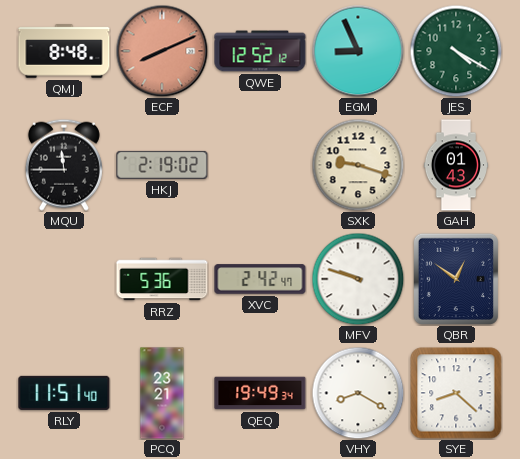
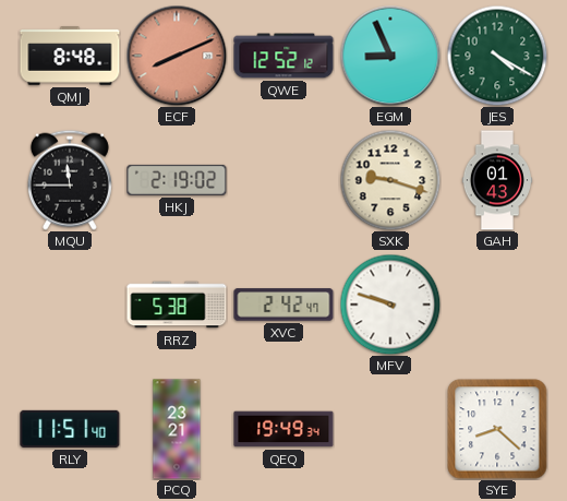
RRZ: 5:36 -> 5:38
QBR: 12:51 -> none
VHY: 8:20 -> none
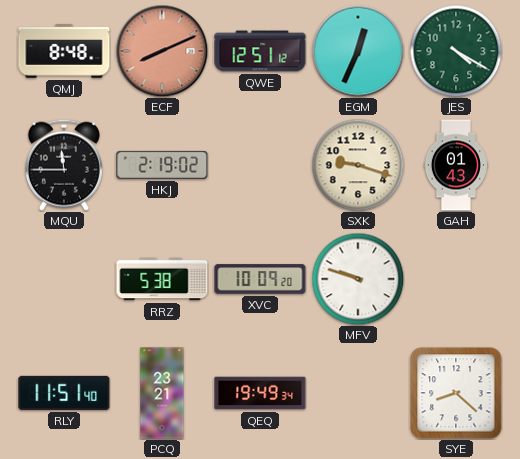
QWE: 12:52 -> 12:51
EGM: 8:56 -> 12:34
XVC: 2:42 -> 10:09
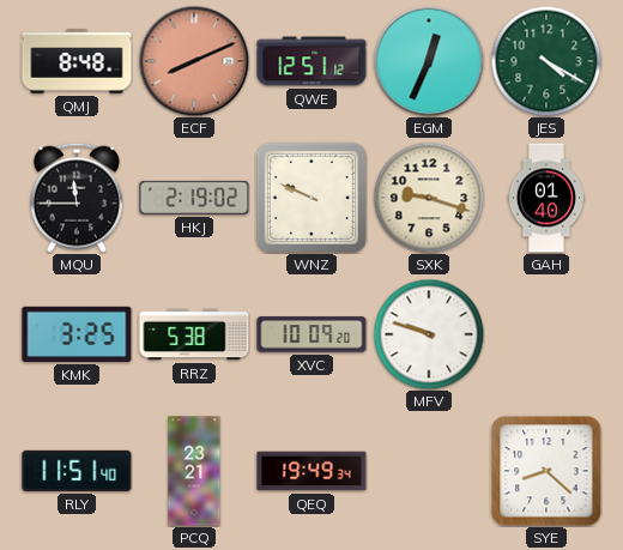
WNZ: none -> 9:49
GAH: 01:43 -> 01:40
KMK: none -> 3:25
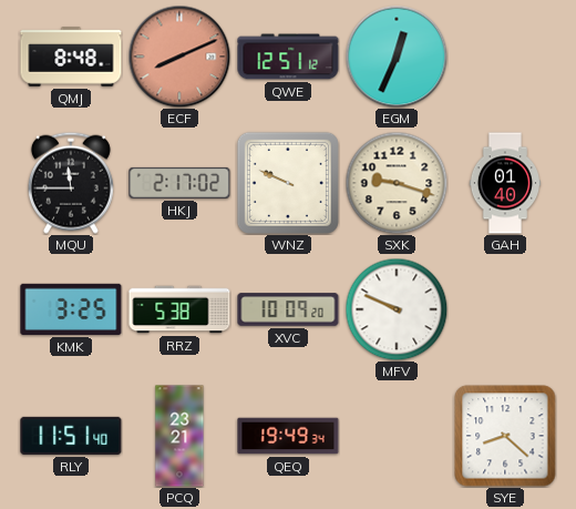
JES: 4:20 -> none
HKJ: 2:19 -> 2:17
MFV: 9:48 -> 9:49
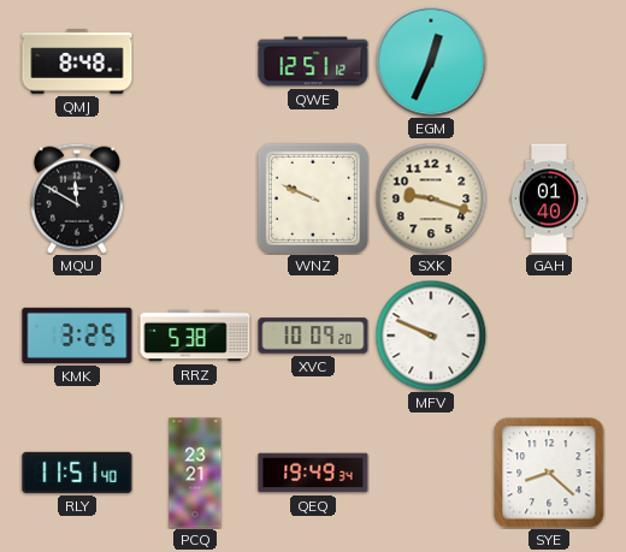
ECF: 8:11 -> none
MQU: 11:45 -> 11:50
HKJ: 2:17 -> none
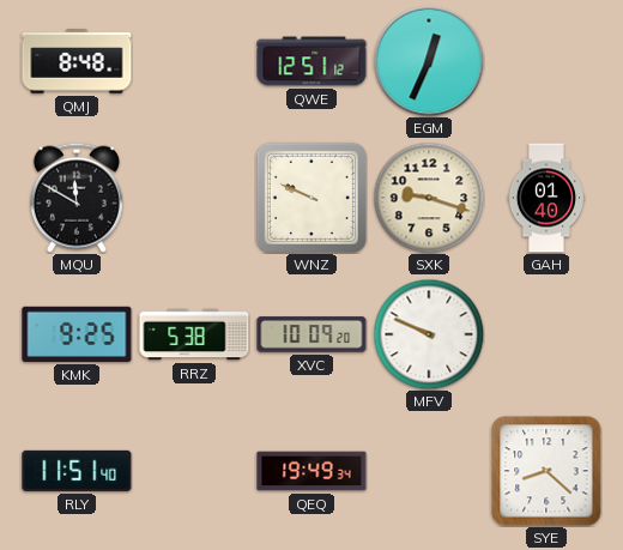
KMK: 3:25 -> 9:25
PCQ: 23:21 -> none
